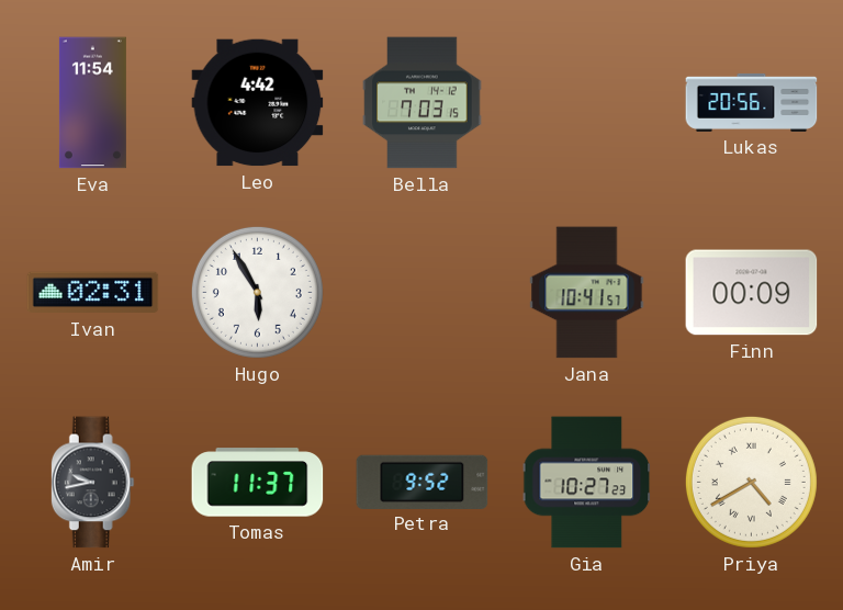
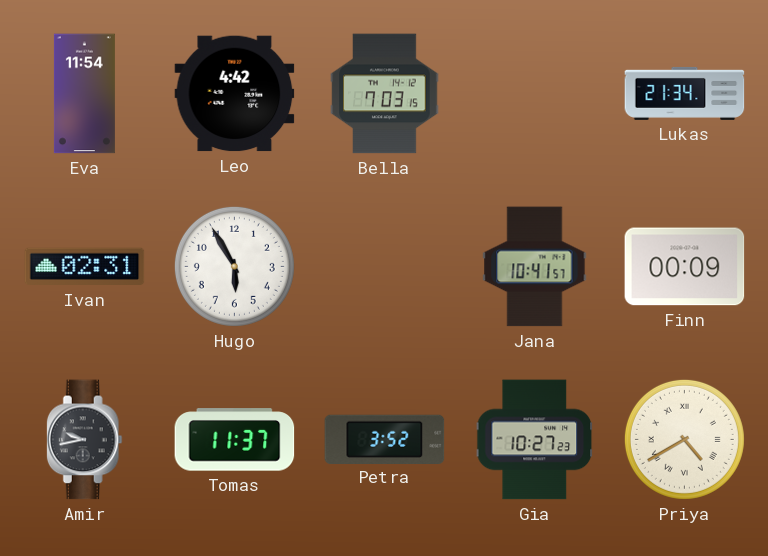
Lukas: 20:56 -> 21:34
Petra: 9:52 -> 3:52
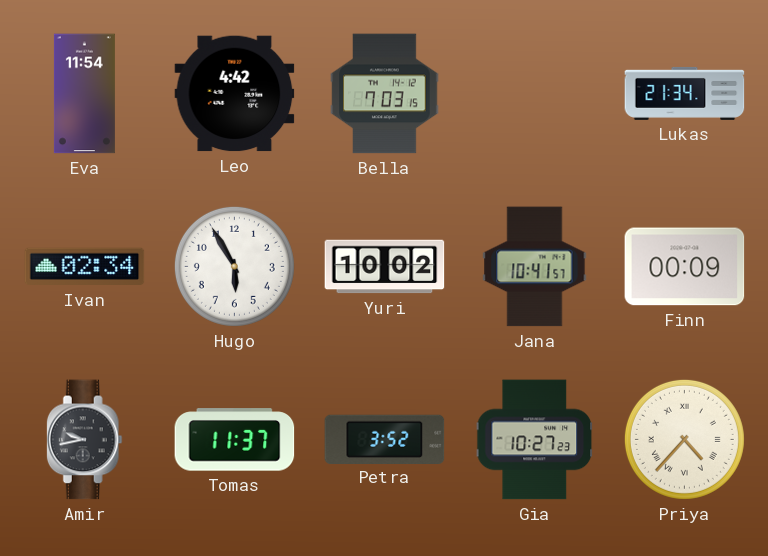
Ivan: 02:31 -> 02:34
Yuri: none -> 10:02
Priya: 4:40 -> 4:37
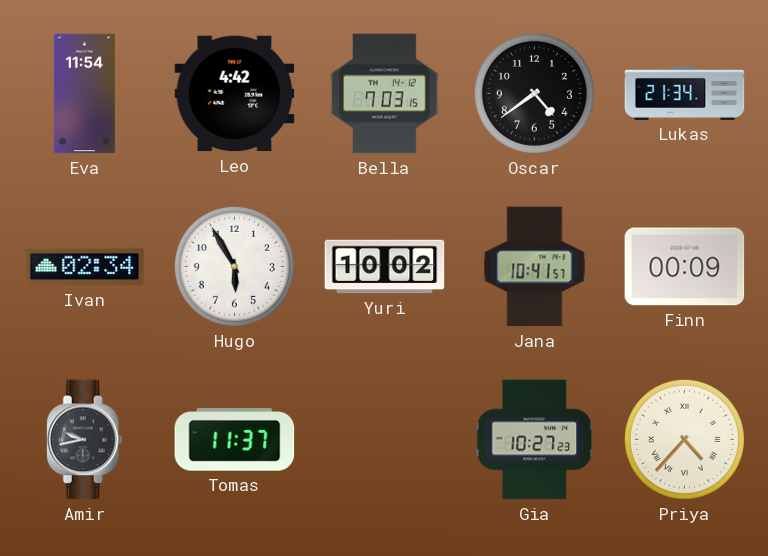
Oscar: none -> 4:39
Petra: 3:52 -> none
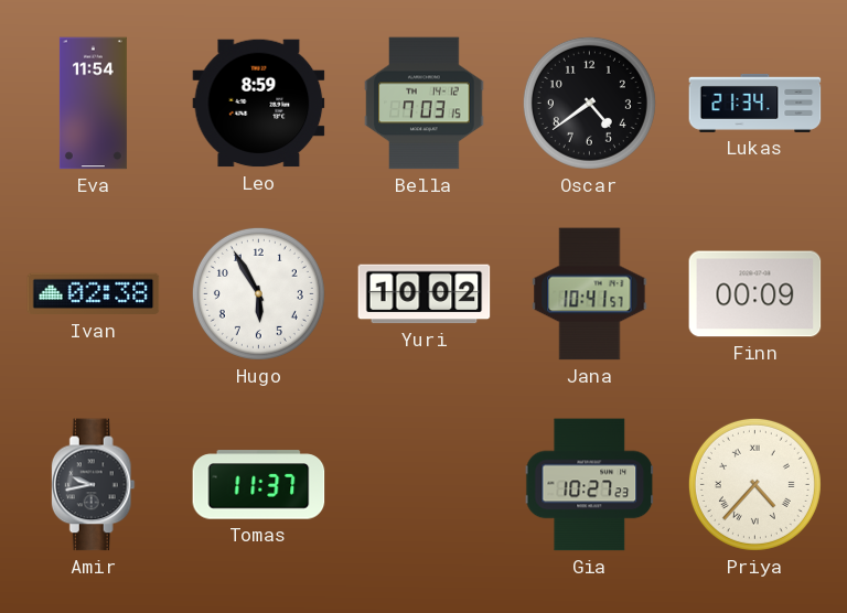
Leo: 4:42 -> 8:59
Ivan: 02:34 -> 02:38
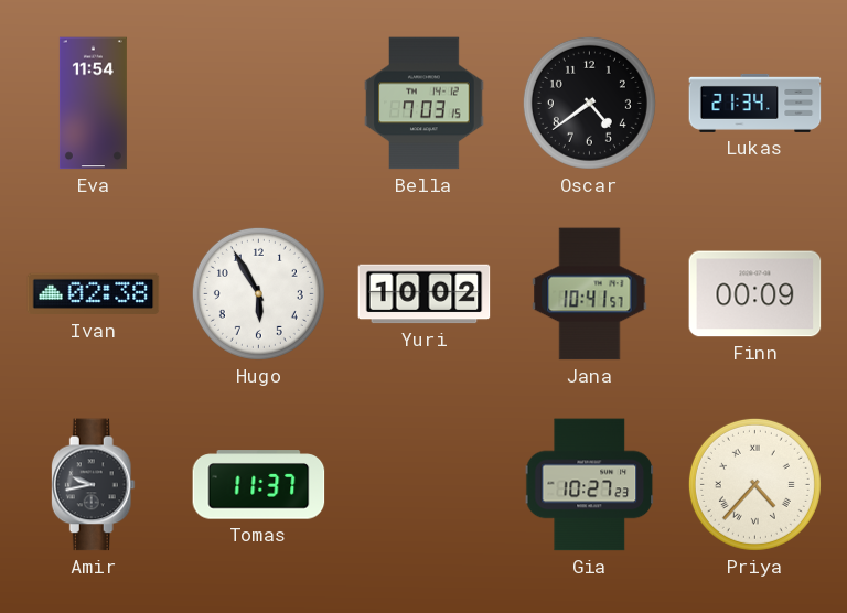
Leo: 8:59 -> none
